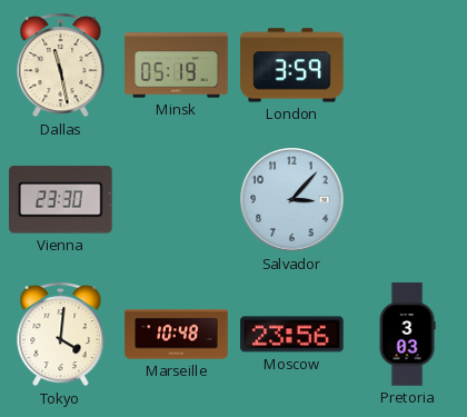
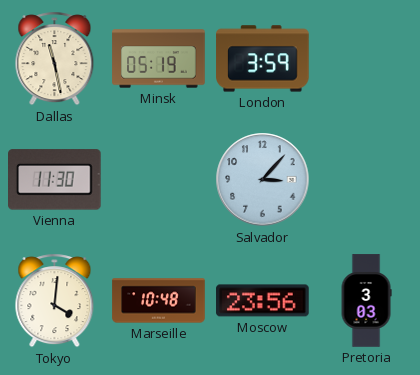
Vienna: 23:30 -> 11:30
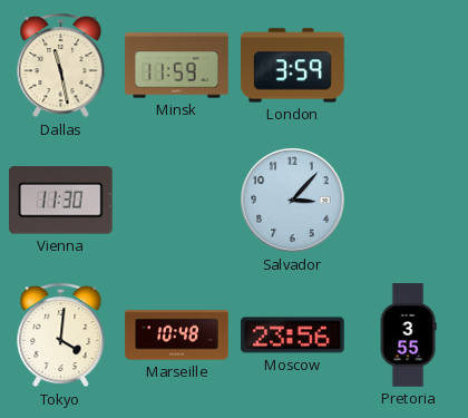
Minsk: 05:19 -> 11:59
Pretoria: 3:03 -> 3:55
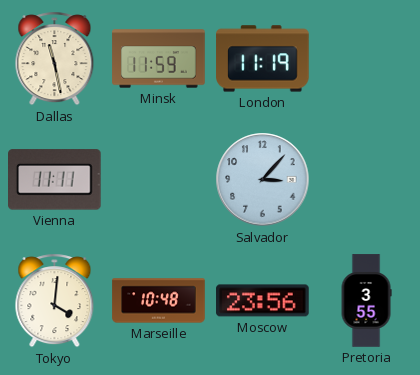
London: 3:59 -> 11:19
Vienna: 11:30 -> 11:11
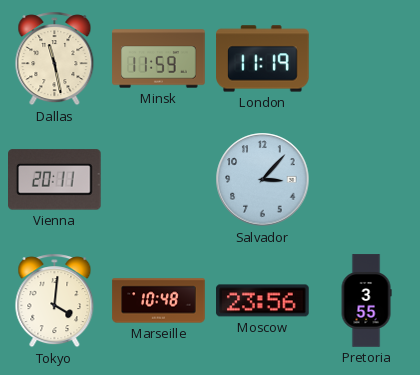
Vienna: 11:11 -> 20:11
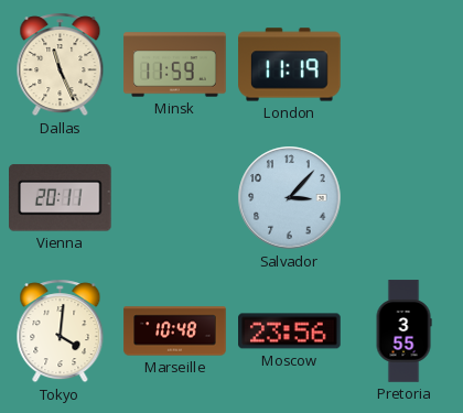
Dallas: 11:28 -> 11:26
